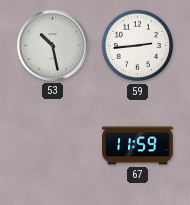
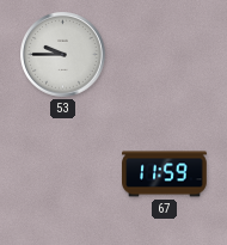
53: 10:28 -> 9:45
59: 2:44 -> none
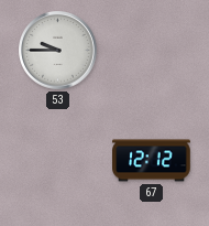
67: 11:59 -> 12:12
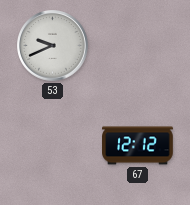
53: 9:45 -> 9:41
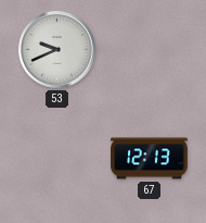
67: 12:12 -> 12:13
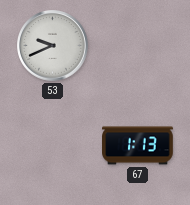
67: 12:13 -> 1:13
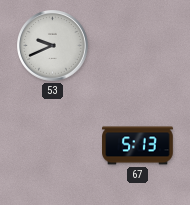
67: 1:13 -> 5:13
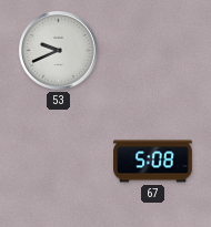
67: 5:13 -> 5:08
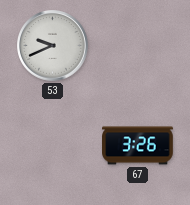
67: 5:08 -> 3:26
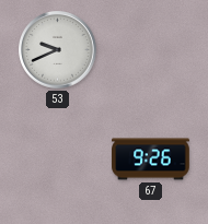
67: 3:26 -> 9:26
